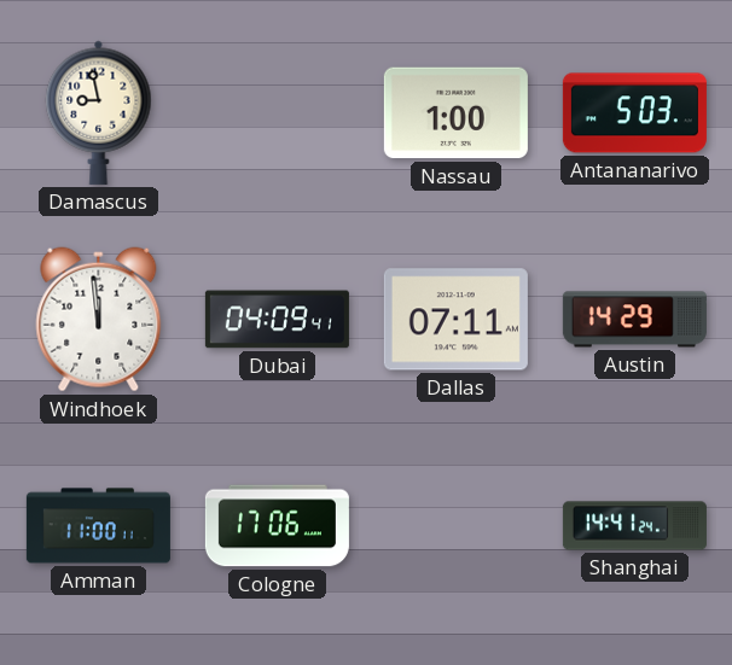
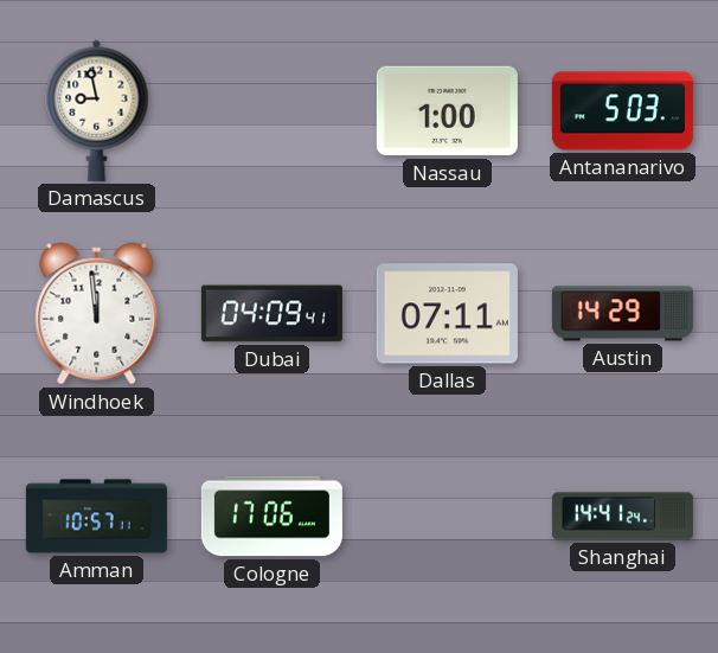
Amman: 11:00 -> 10:57
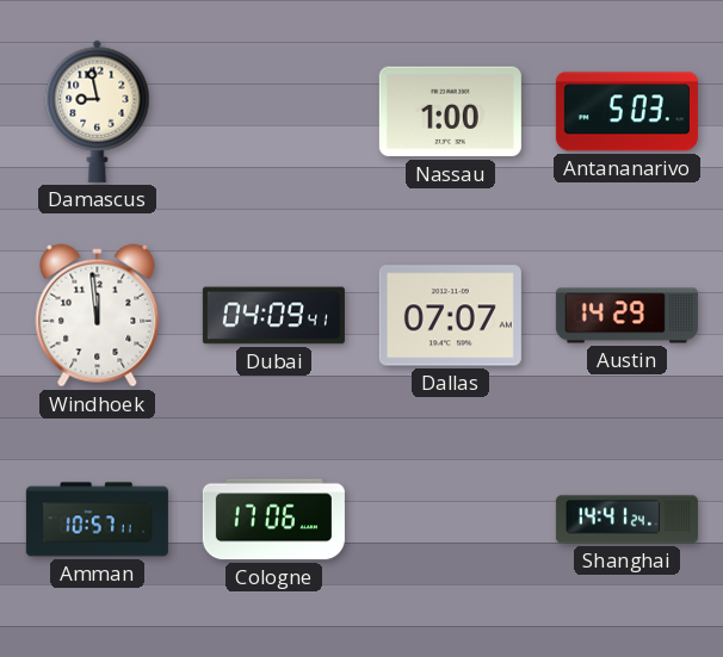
Dallas: 07:11 -> 07:07
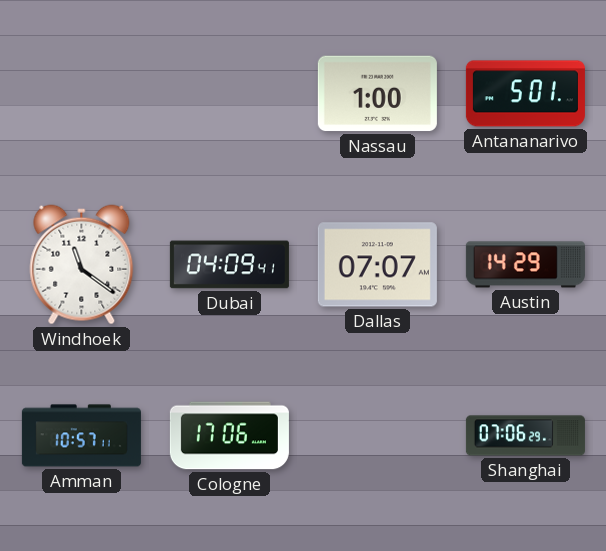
Damascus: 8:58 -> none
Antananarivo: 5:03 -> 5:01
Windhoek: 11:59 -> 11:21
Shanghai: 14:41 -> 07:06
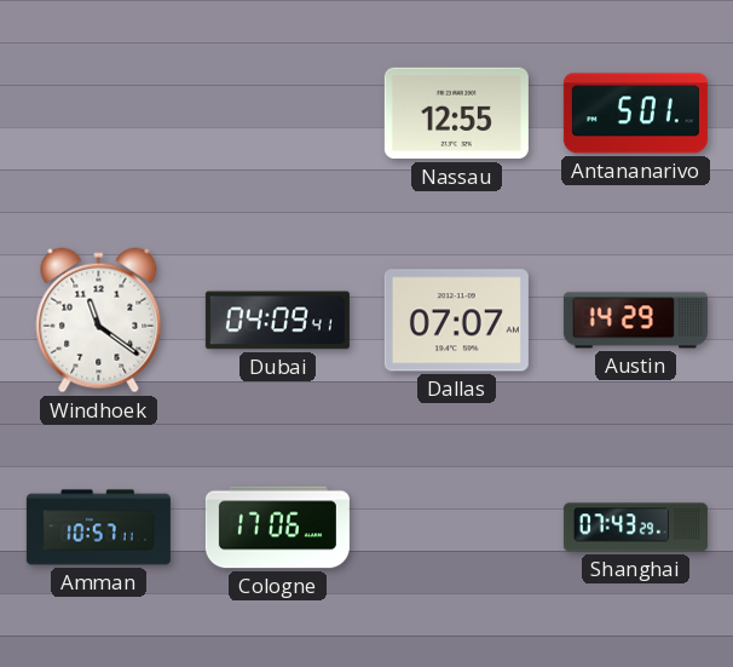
Nassau: 1:00 -> 12:55
Shanghai: 07:06 -> 07:43
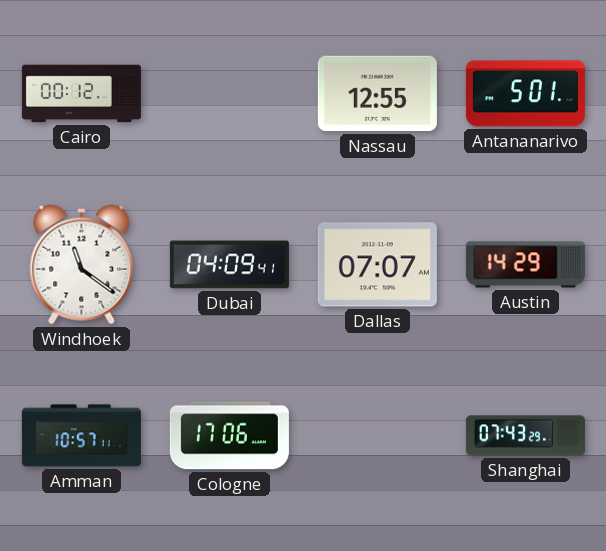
Cairo: none -> 00:12
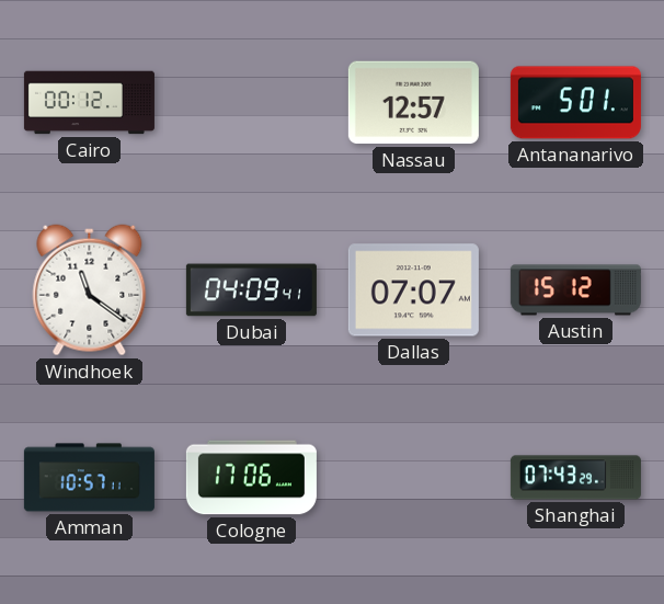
Nassau: 12:55 -> 12:57
Austin: 14:29 -> 15:12
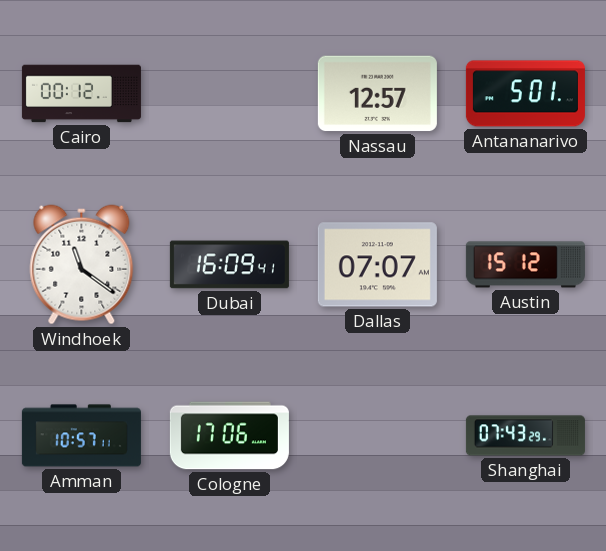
Dubai: 04:09 -> 16:09
